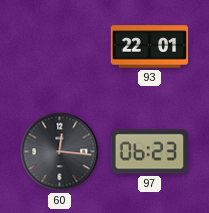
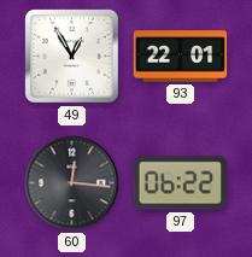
49: none -> 12:55
97: 06:23 -> 06:22
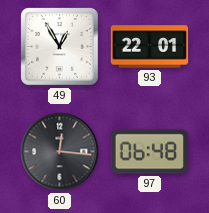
97: 06:22 -> 06:48
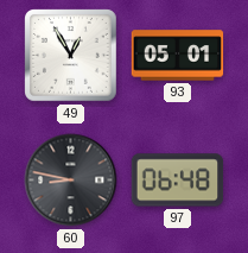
93: 22:01 -> 05:01
60: 12:16 -> 8:47
